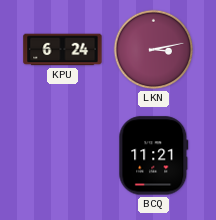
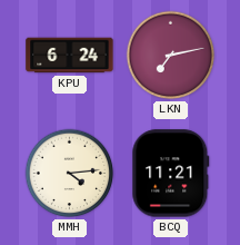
LKN: 3:13 -> 7:13
MMH: none -> 4:14
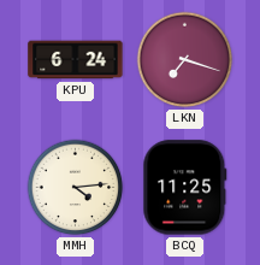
LKN: 7:13 -> 7:18
BCQ: 11:21 -> 11:25
